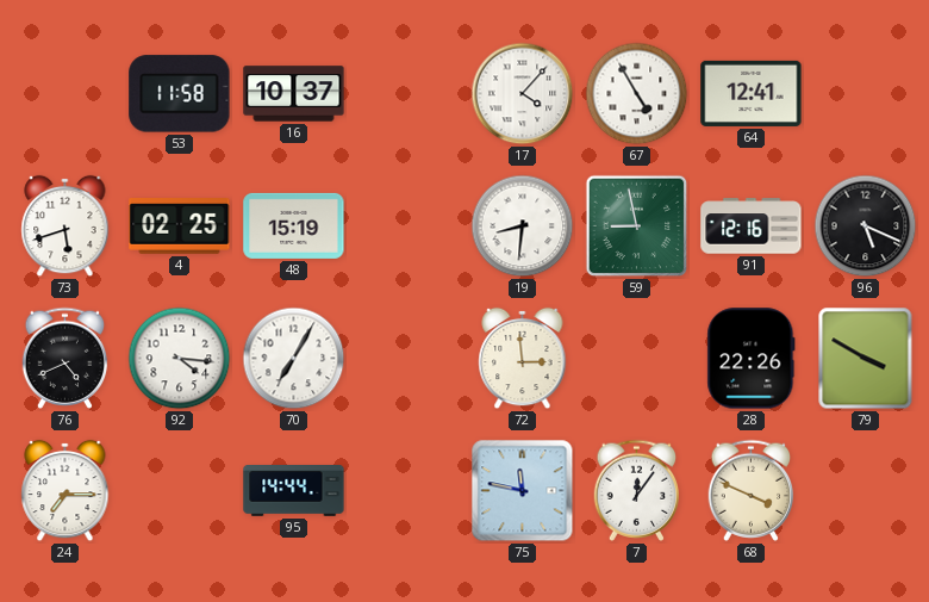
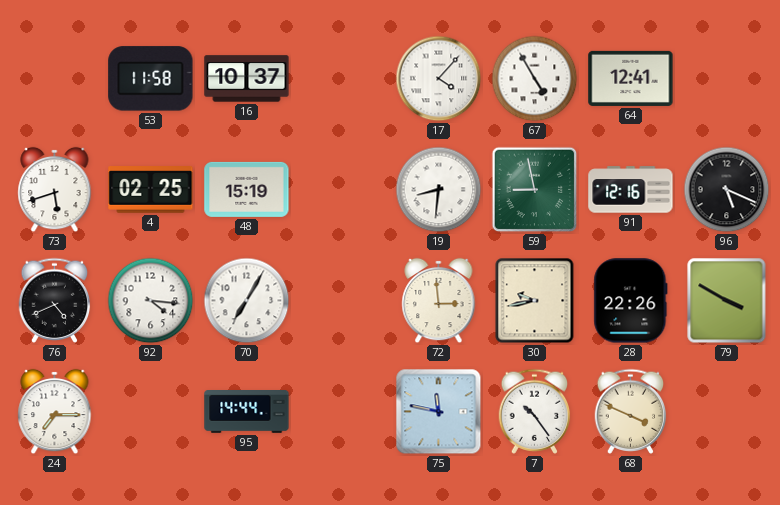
30: none -> 9:43
7: 12:06 -> 10:24
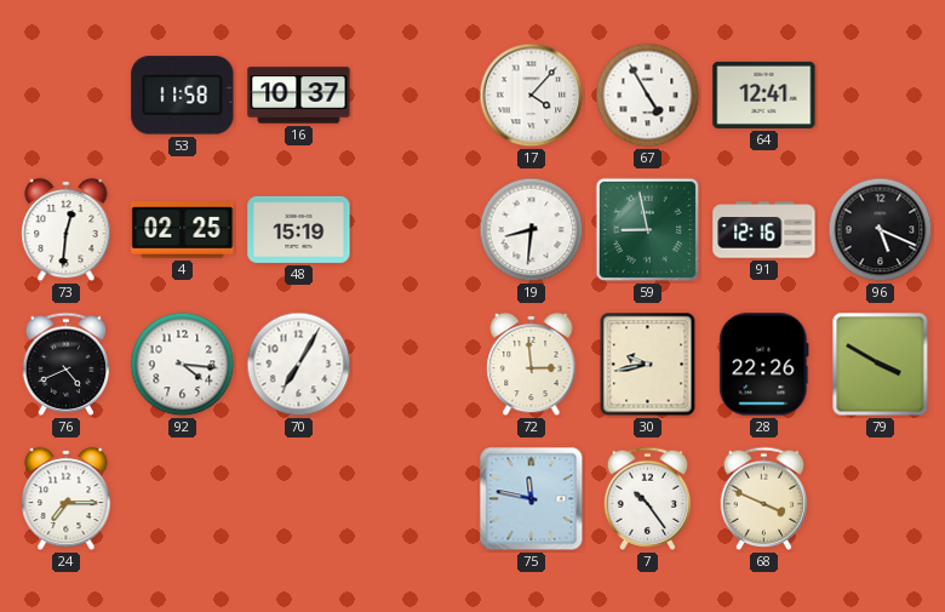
73: 5:42 -> 12:31
95: 14:44 -> none
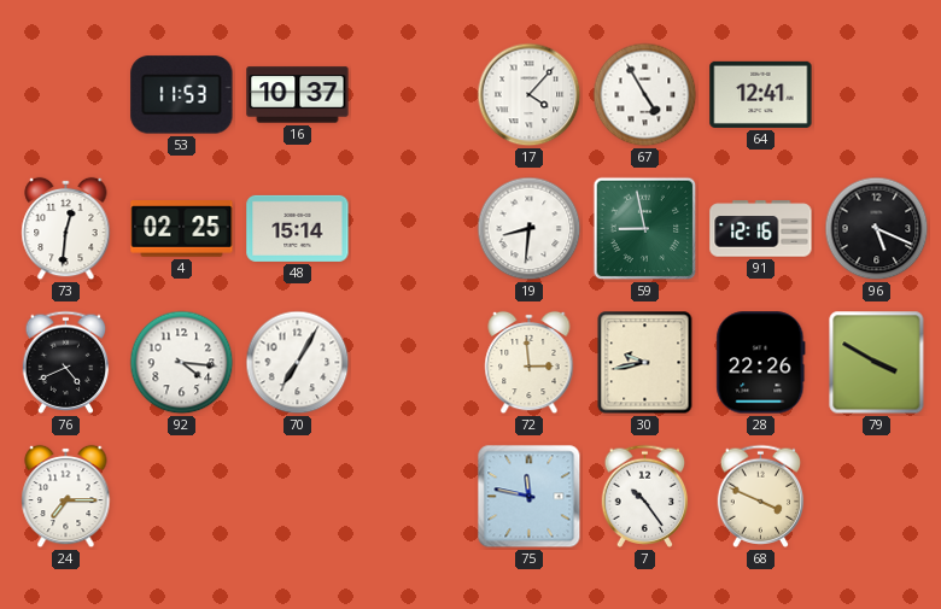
53: 11:58 -> 11:53
48: 15:19 -> 15:14
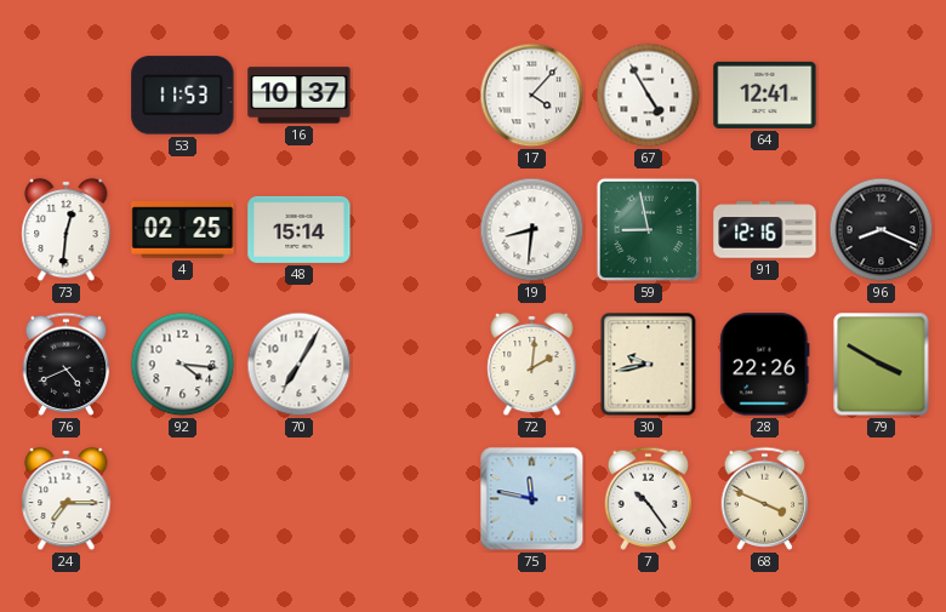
96: 5:19 -> 8:19
72: 2:59 -> 2:01
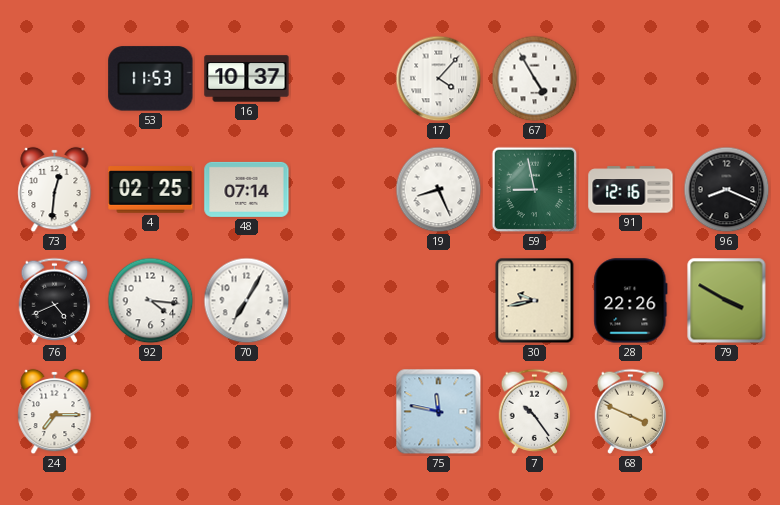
64: 12:41 -> none
48: 15:14 -> 07:14
19: 8:31 -> 8:26
72: 2:01 -> none
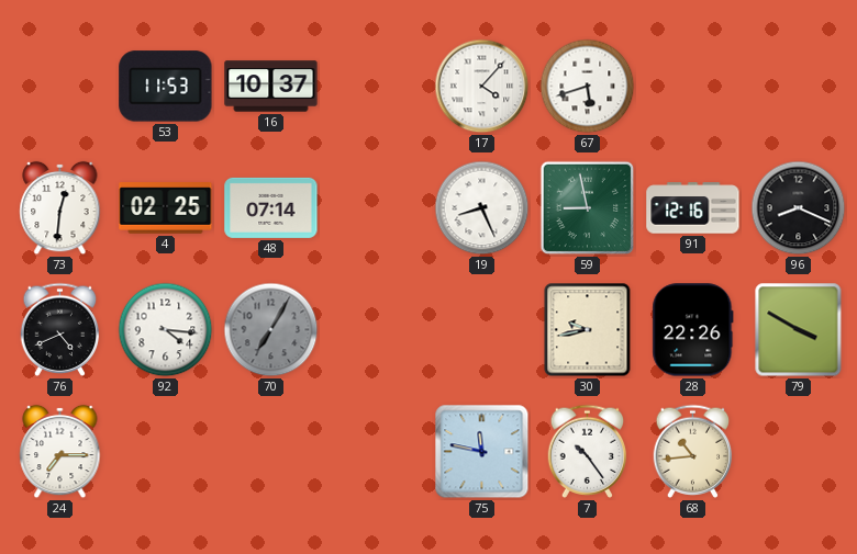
67: 4:55 -> 5:42
70 dial: white -> grey
68: 3:49 -> 10:44
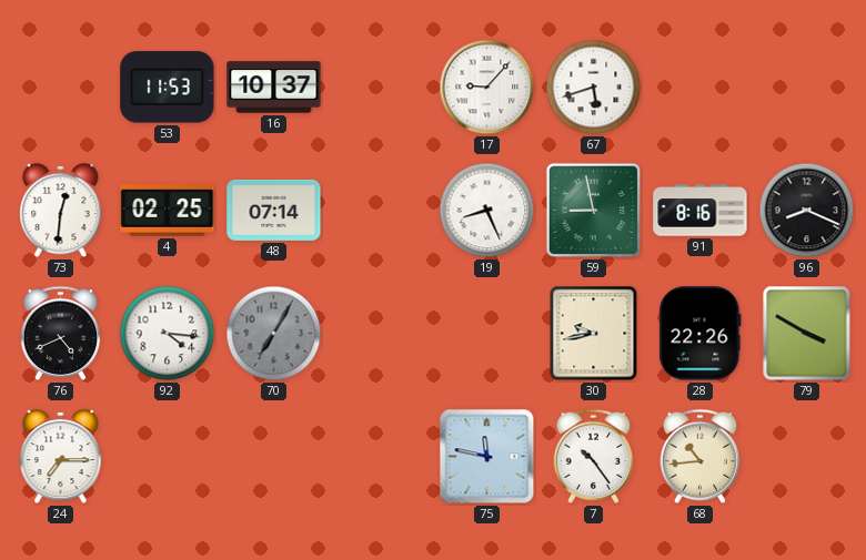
17: 4:07 -> 9:07
91: 12:16 -> 8:16
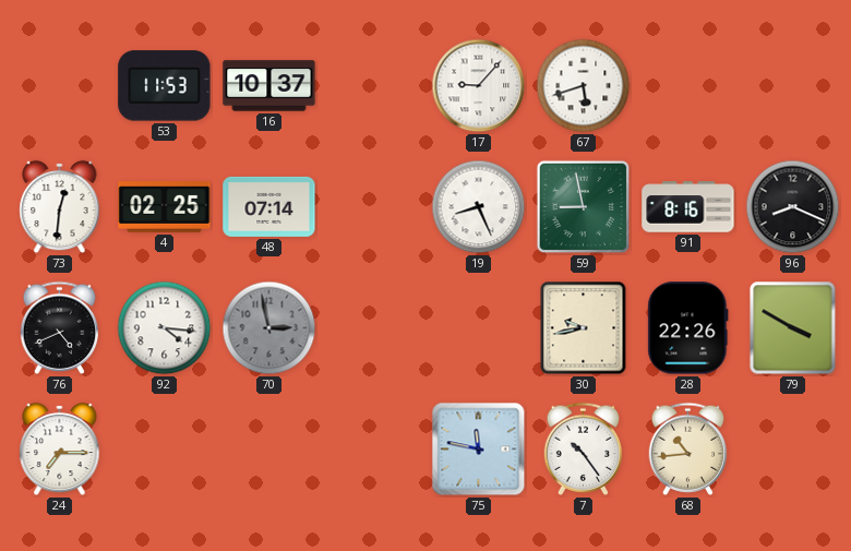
70: 7:05 -> 2:58
